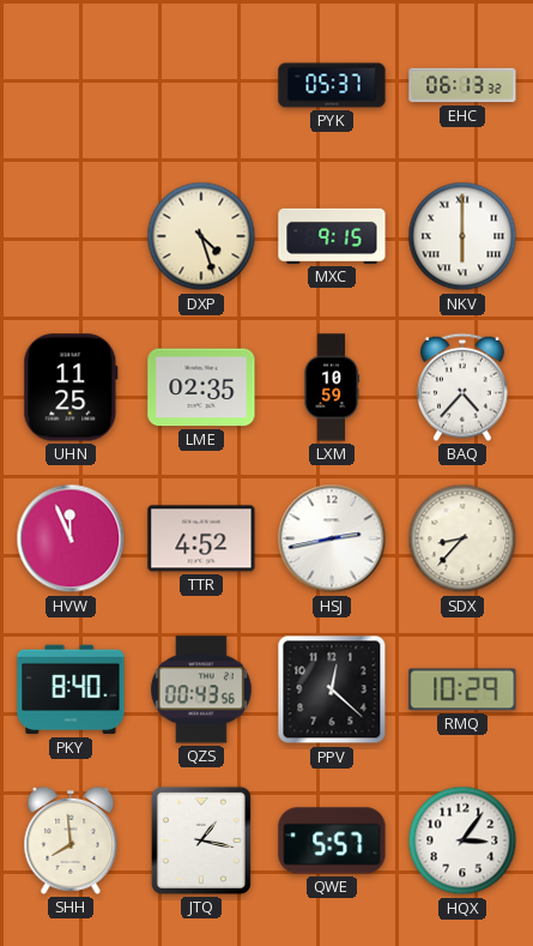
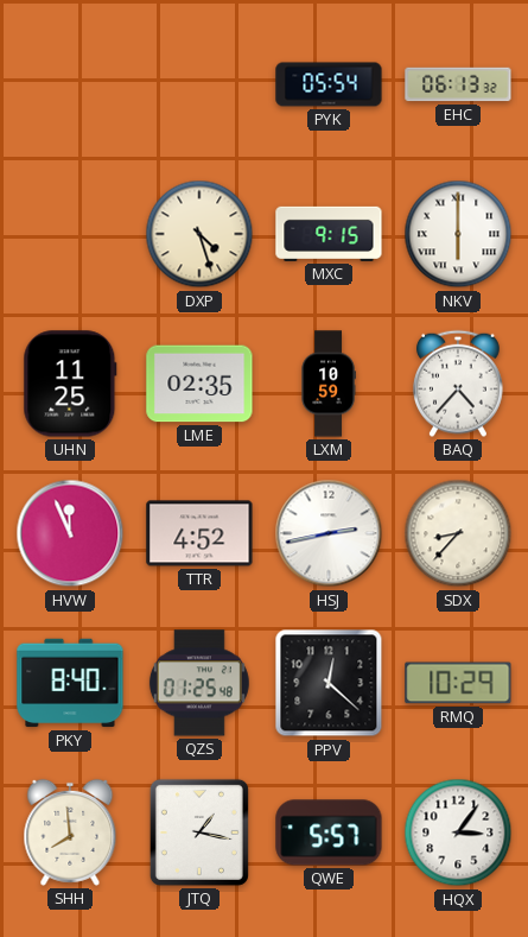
PYK: 05:37 -> 05:54
QZS: 00:43 -> 01:25
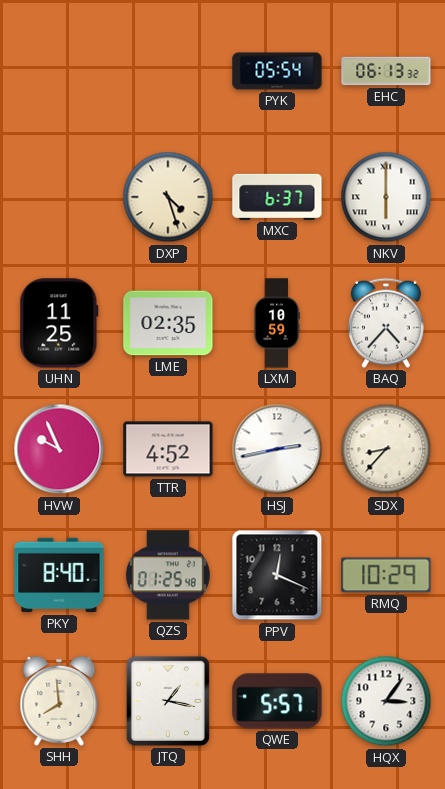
MXC: 9:15 -> 6:37
HVW: 11:56 -> 9:56
PPV: 12:22 -> 12:19
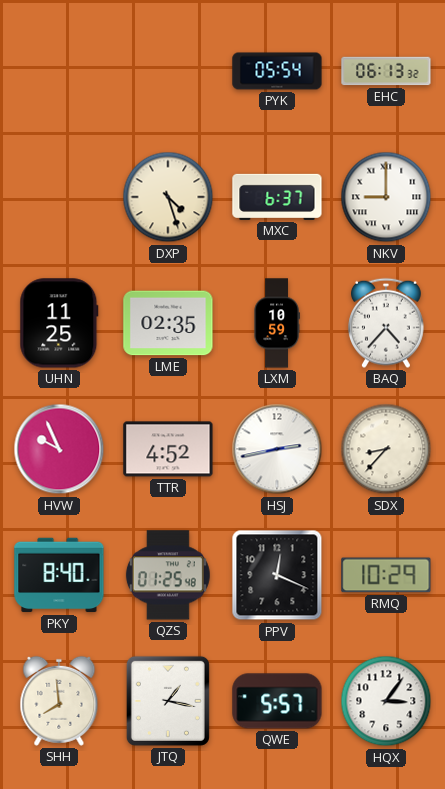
NKV: 6:00 -> 9:00
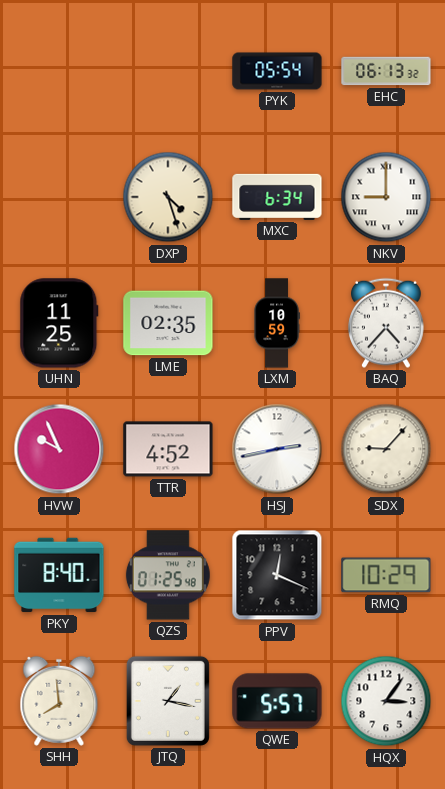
MXC: 6:37 -> 6:34
SDX: 8:37 -> 9:07
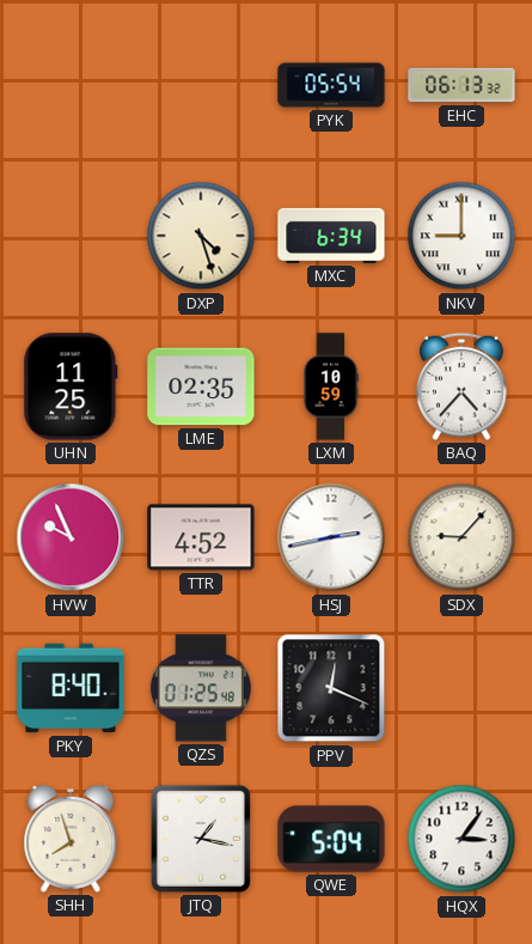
RMQ: 10:29 -> none
SHH: 7:59 -> 7:57
QWE: 5:57 -> 5:04
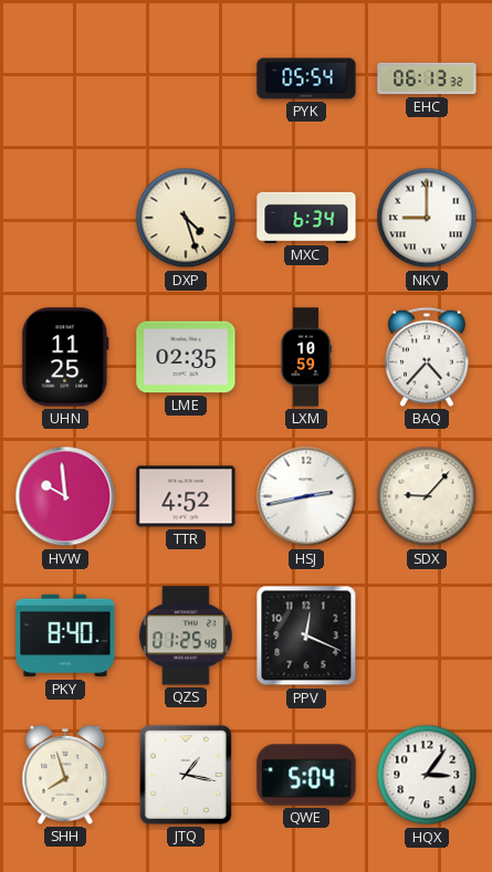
HVW: 9:56 -> 9:59
